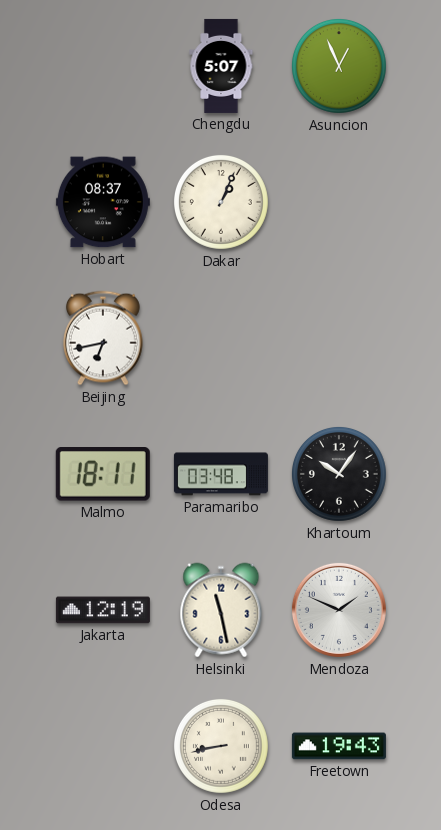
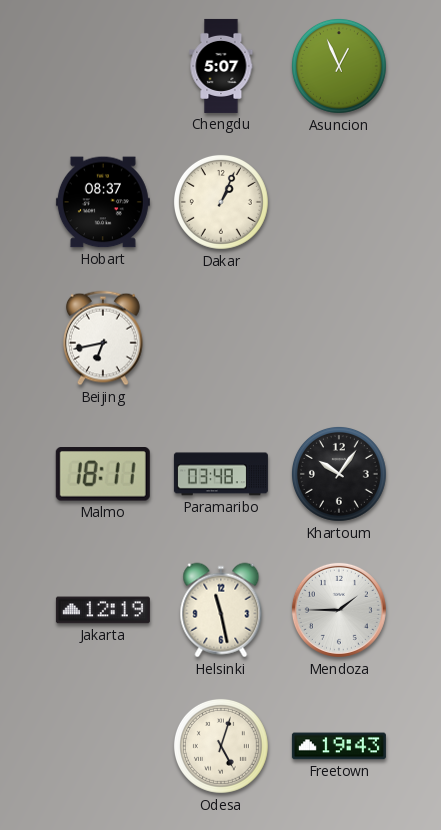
Mendoza: 1:49 -> 1:45
Odesa: 8:43 -> 5:03
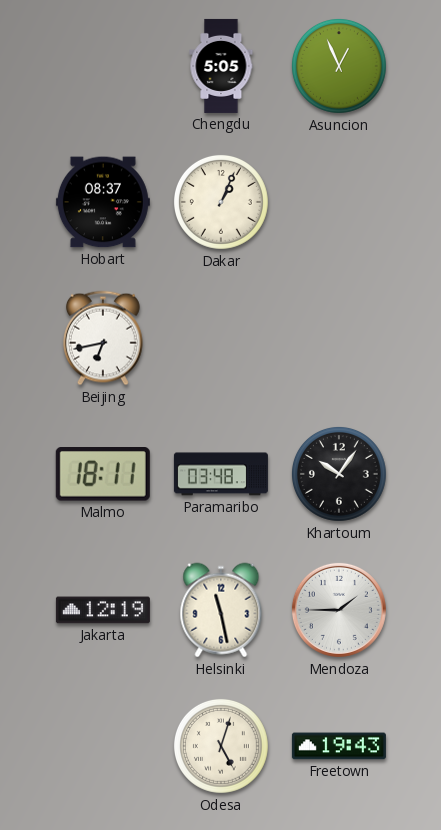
Chengdu: 5:07 -> 5:05
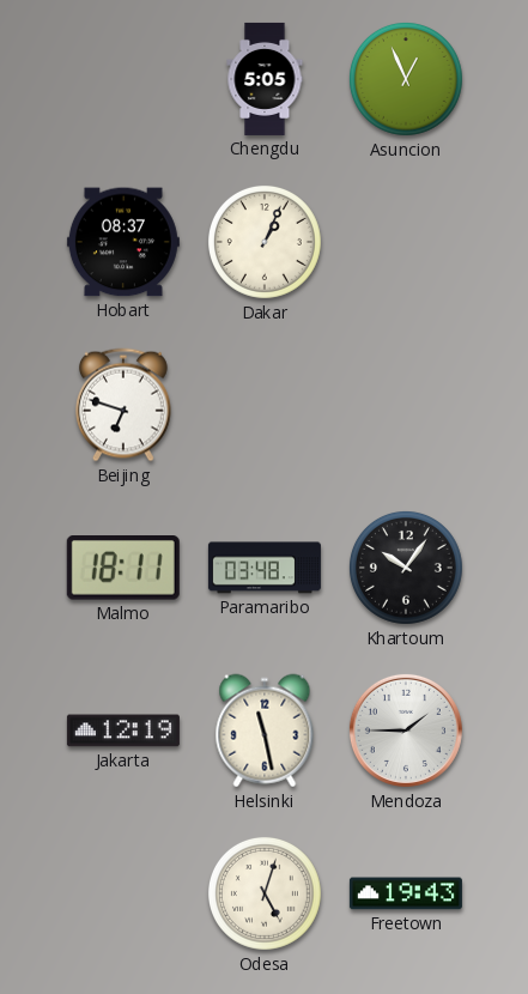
Beijing: 6:43 -> 6:48
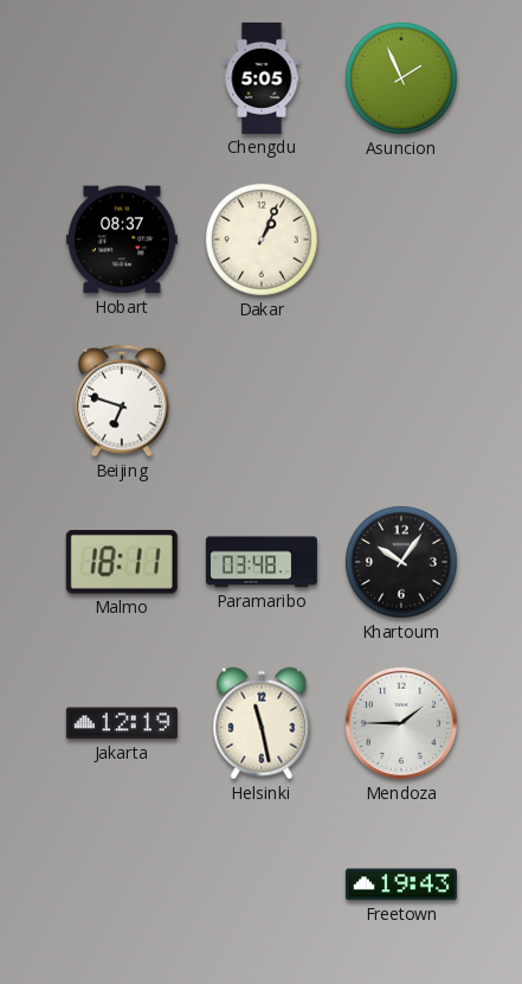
Asuncion: 12:56 -> 1:56
Odesa: 5:03 -> none
